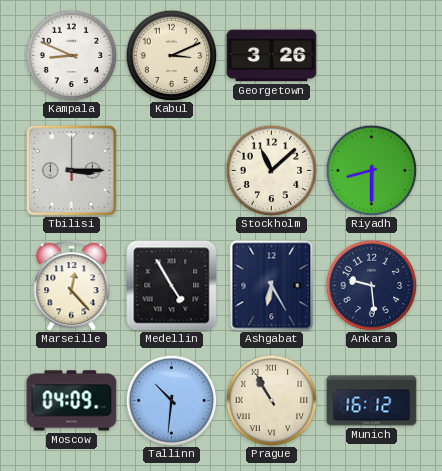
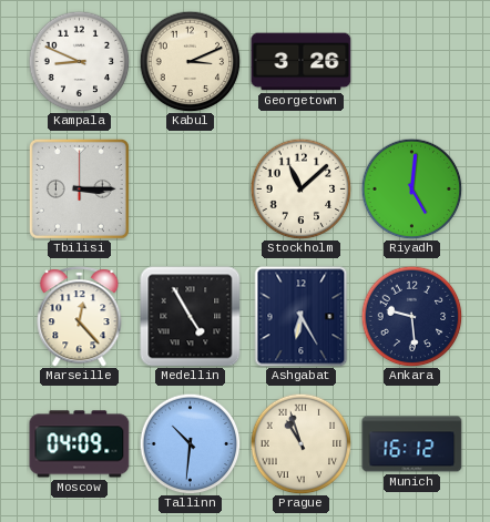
Riyadh: 8:30 -> 5:01
Prague: 10:55 -> 10:57
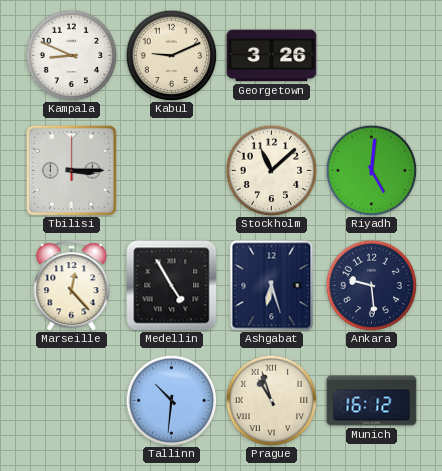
Kabul: 3:11 -> 9:11
Ashgabat: 6:25 -> 6:27
Moscow: 04:09 -> none
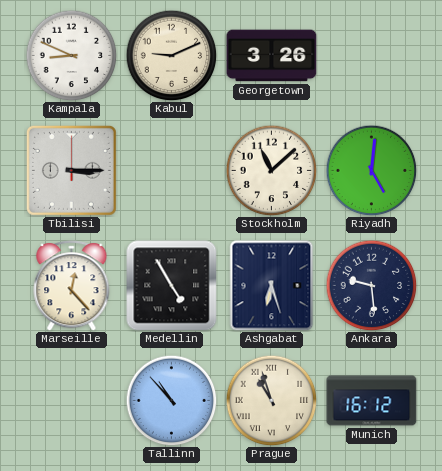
Tallinn: 10:31 -> 10:53
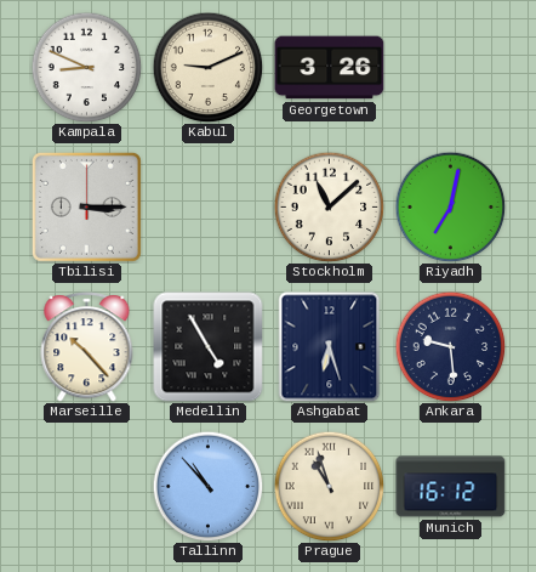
Riyadh: 5:01 -> 7:02
Marseille: 12:23 -> 10:23
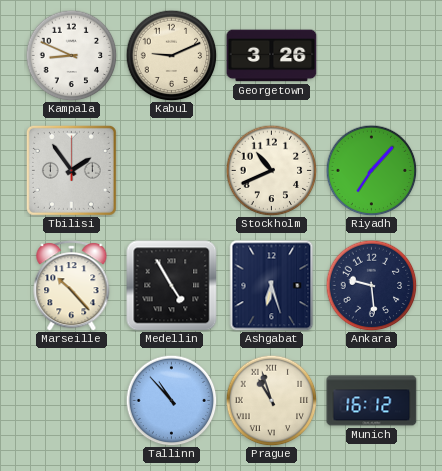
Tbilisi: 3:15 -> 1:54
Stockholm: 11:08 -> 10:41
Riyadh: 7:02 -> 7:07
